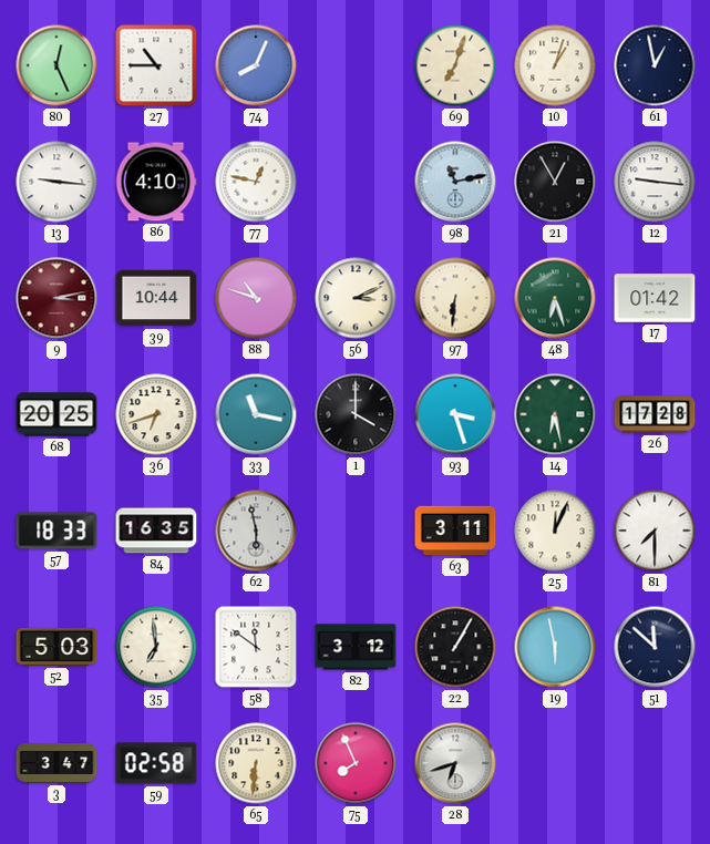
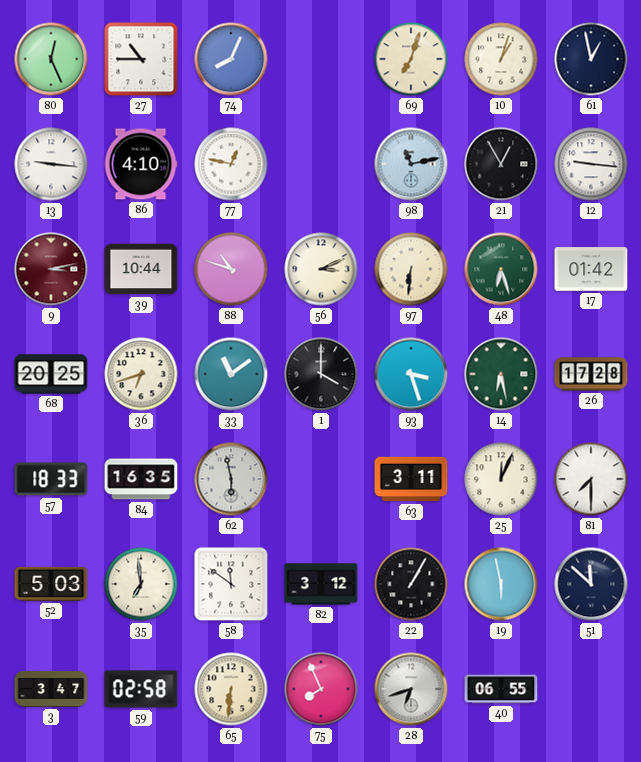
33: 11:17 -> 11:09
40: none -> 06:55
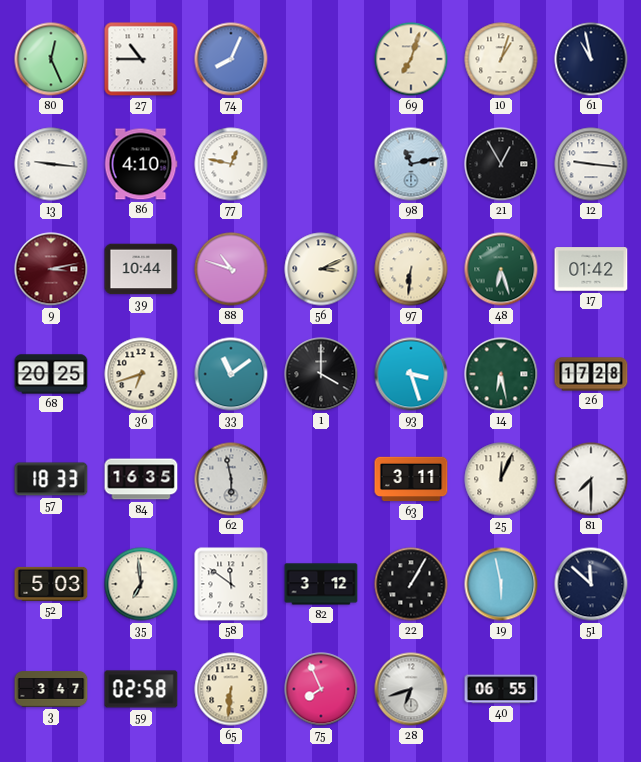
61: 12:58 -> 10:58
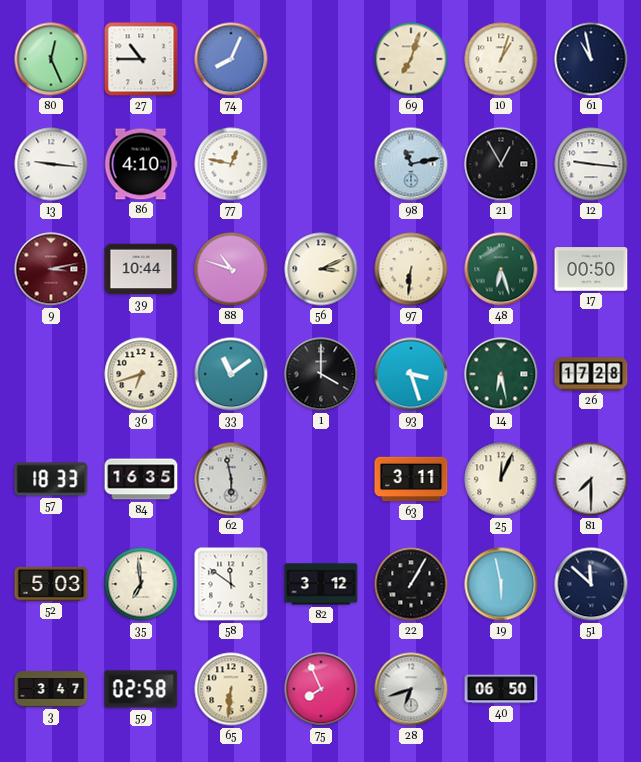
17: 01:42 -> 00:50
68: 20:25 -> none
40: 06:55 -> 06:50
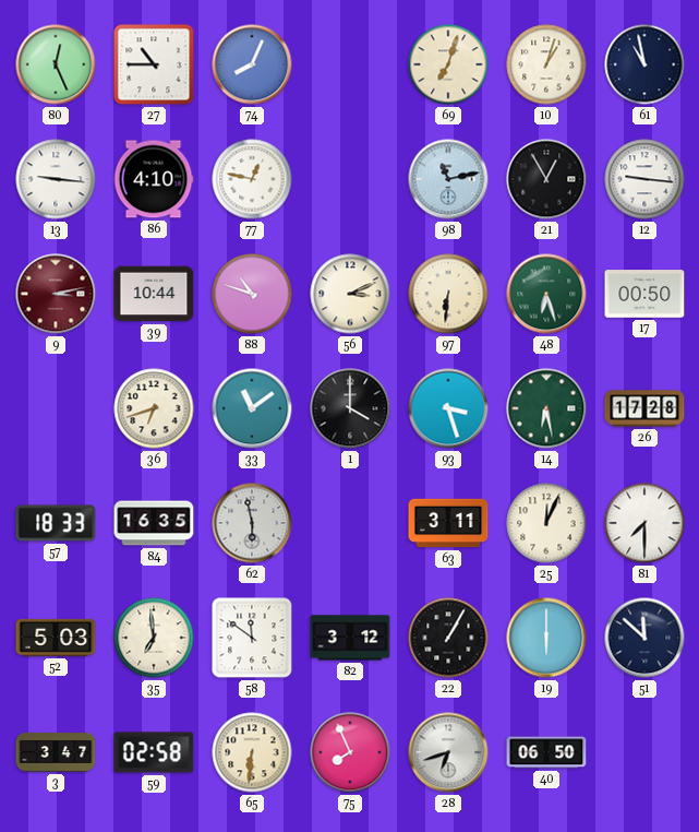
19: 5:58 -> 6:00
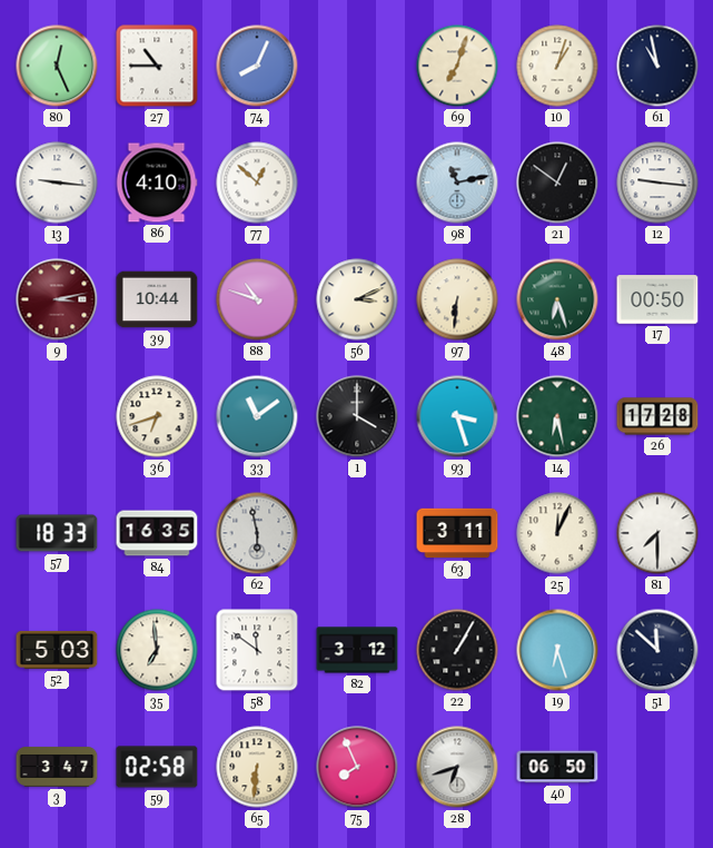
77: 12:47 -> 12:52
21: 12:55 -> 12:51
19: 6:00 -> 6:27
